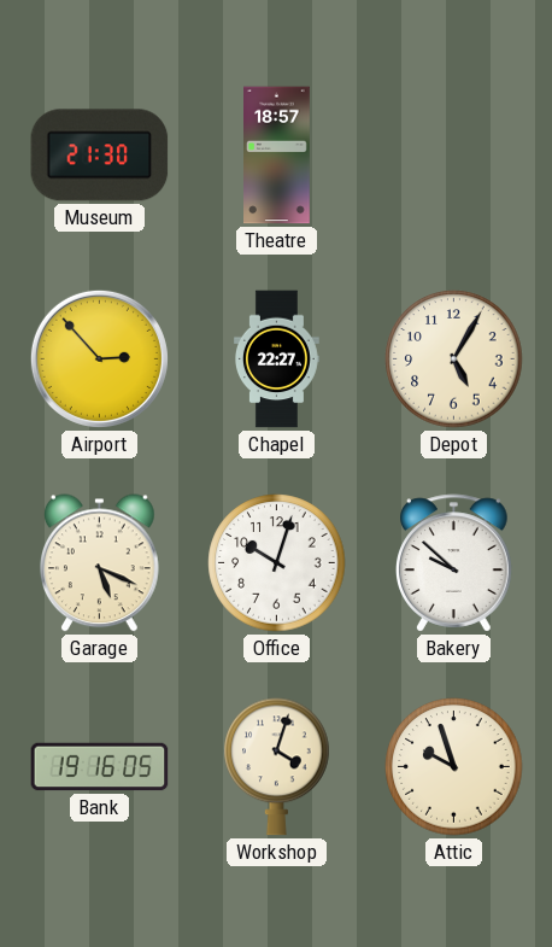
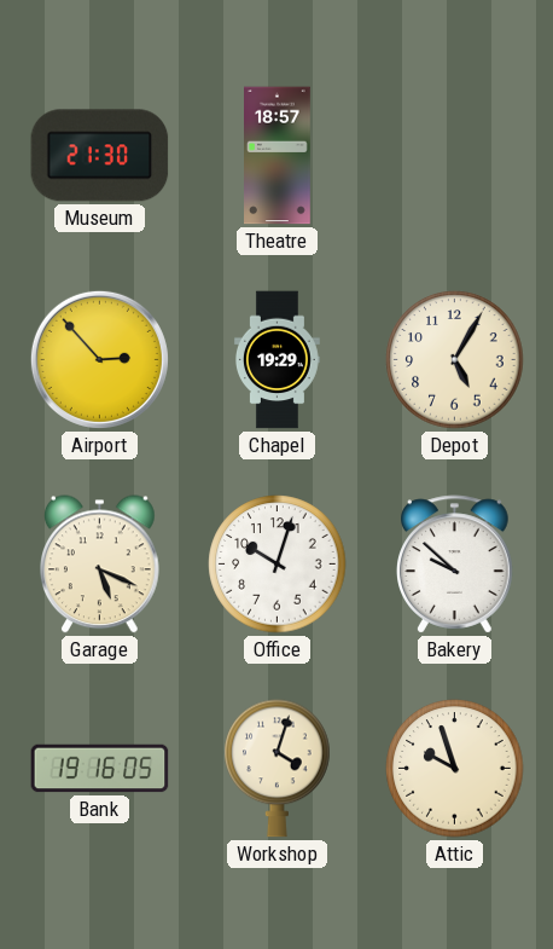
Chapel: 22:27 -> 19:29
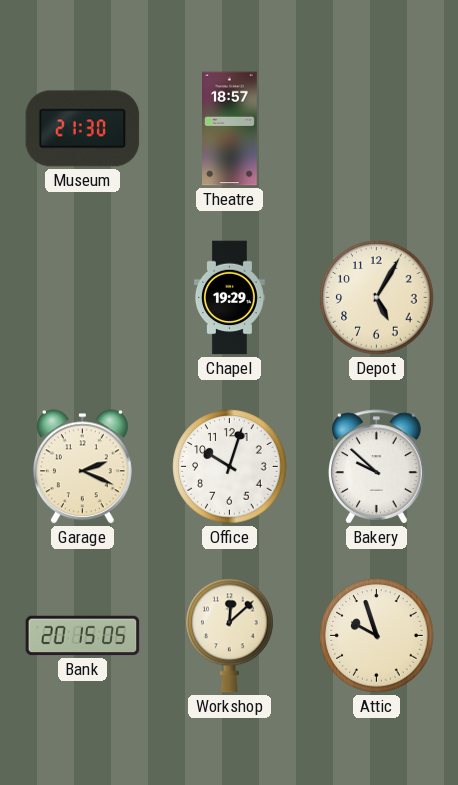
Airport: 2:53 -> none
Garage: 5:19 -> 2:19
Bank: 19:16 -> 20:15
Workshop: 4:03 -> 12:08
